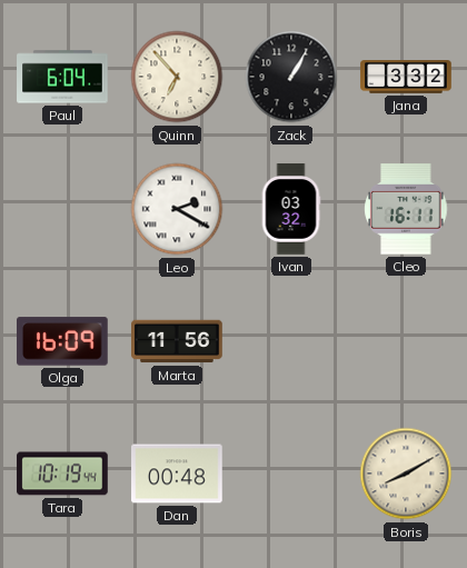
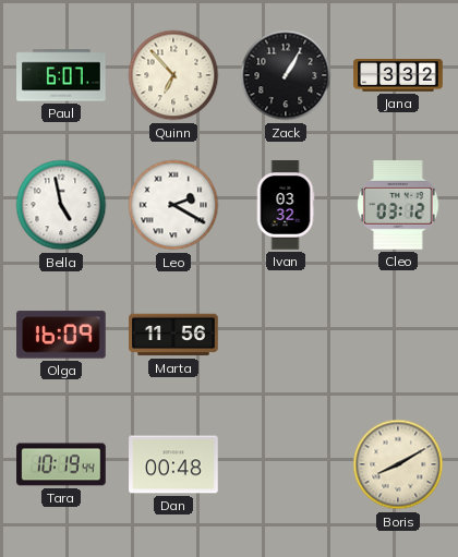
Paul: 6:04 -> 6:07
Bella: none -> 4:58
Cleo: 16:11 -> 03:12
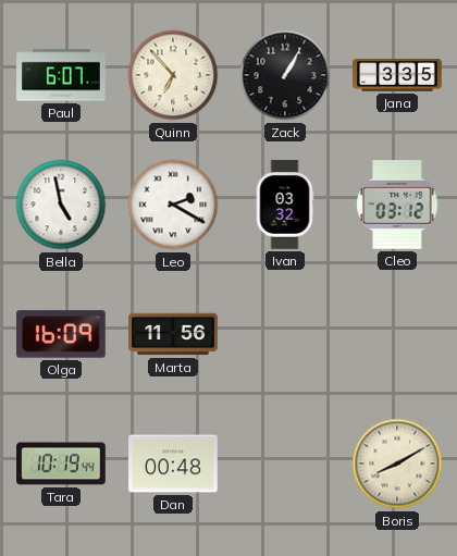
Jana: 3:32 -> 3:35
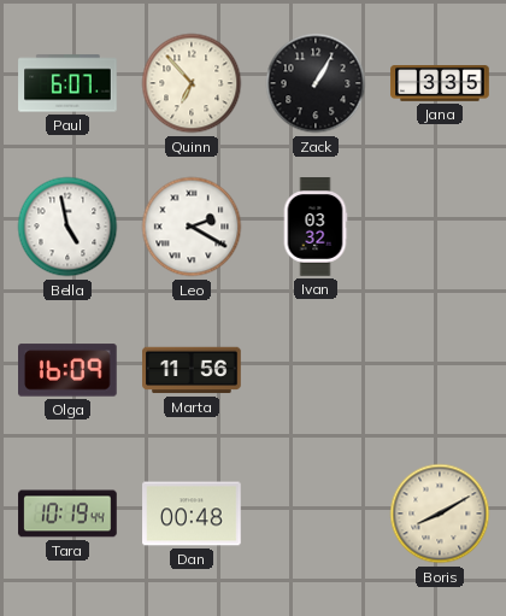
Cleo: 03:12 -> none
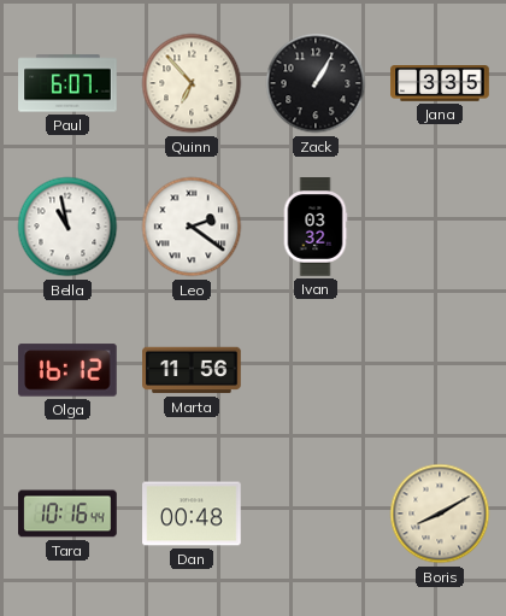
Bella: 4:58 -> 10:58
Leo: 2:20 -> 2:21
Olga: 16:09 -> 16:12
Tara: 10:19 -> 10:16
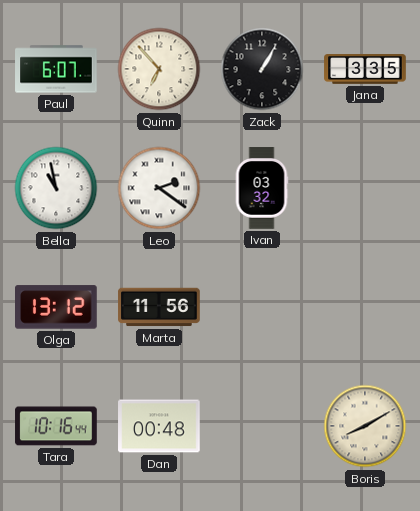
Olga: 16:12 -> 13:12
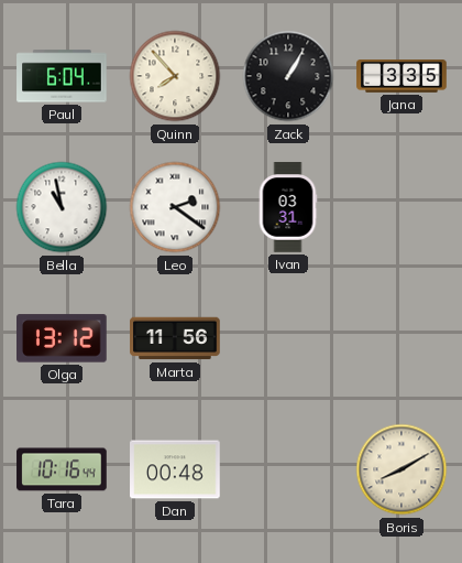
Paul: 6:07 -> 6:04
Quinn: 6:53 -> 7:53
Ivan: 03:32 -> 03:31
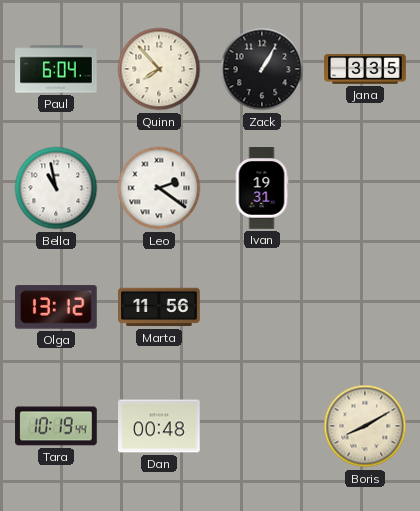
Ivan: 03:31 -> 19:31
Tara: 10:16 -> 10:19
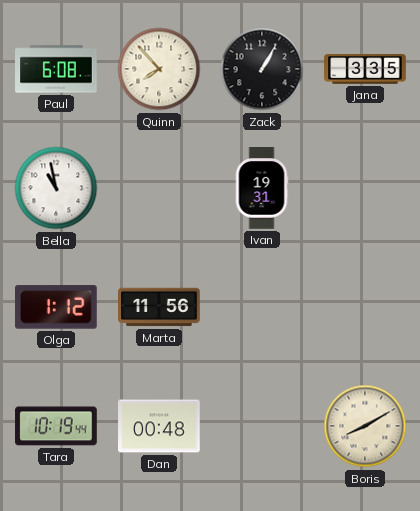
Paul: 6:04 -> 6:08
Leo: 2:21 -> none
Olga: 13:12 -> 1:12
